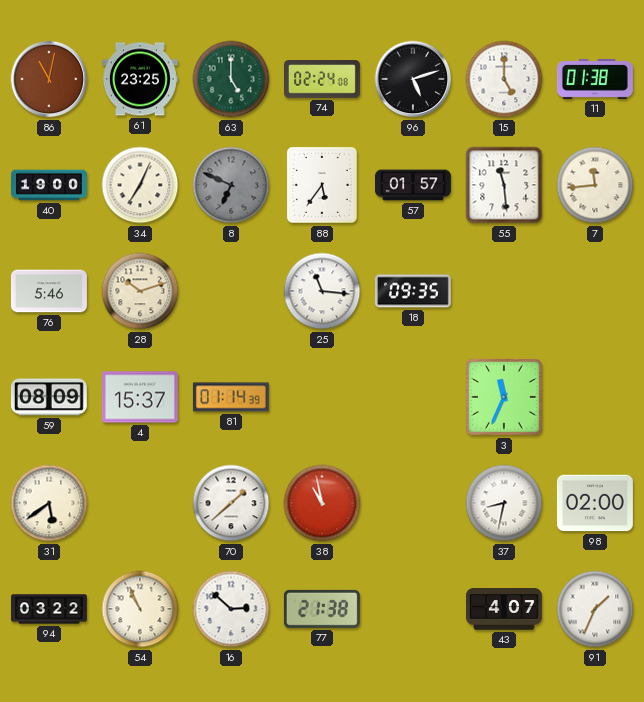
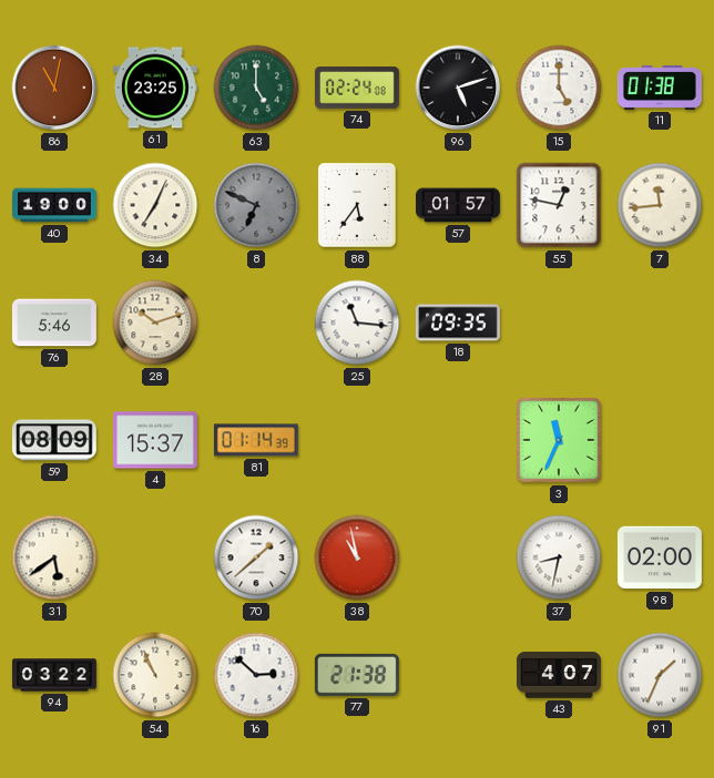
55: 11:29 -> 12:47
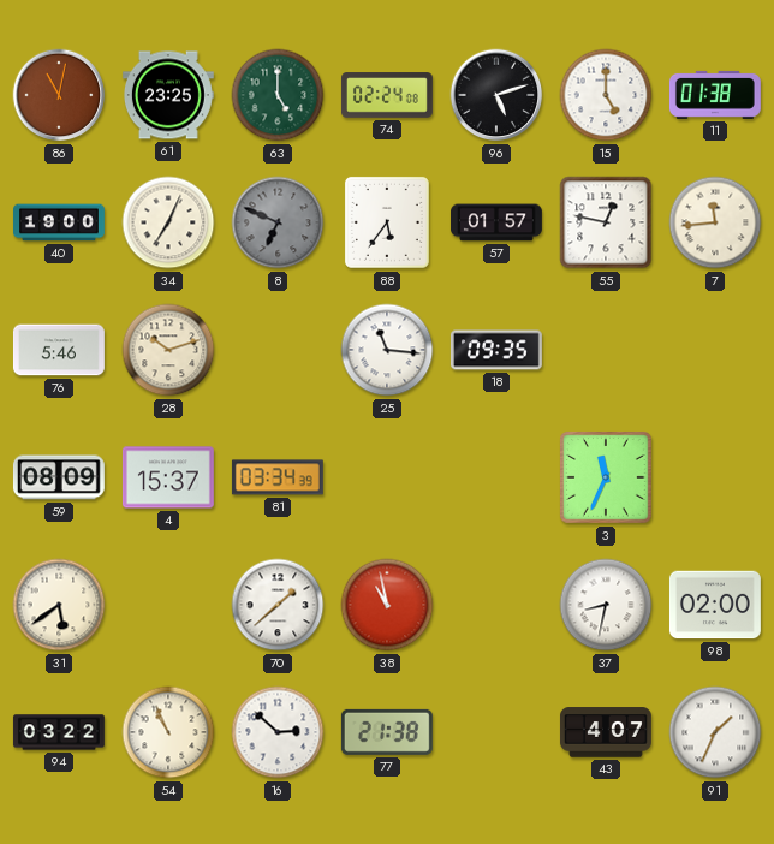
81: 01:14 -> 03:34
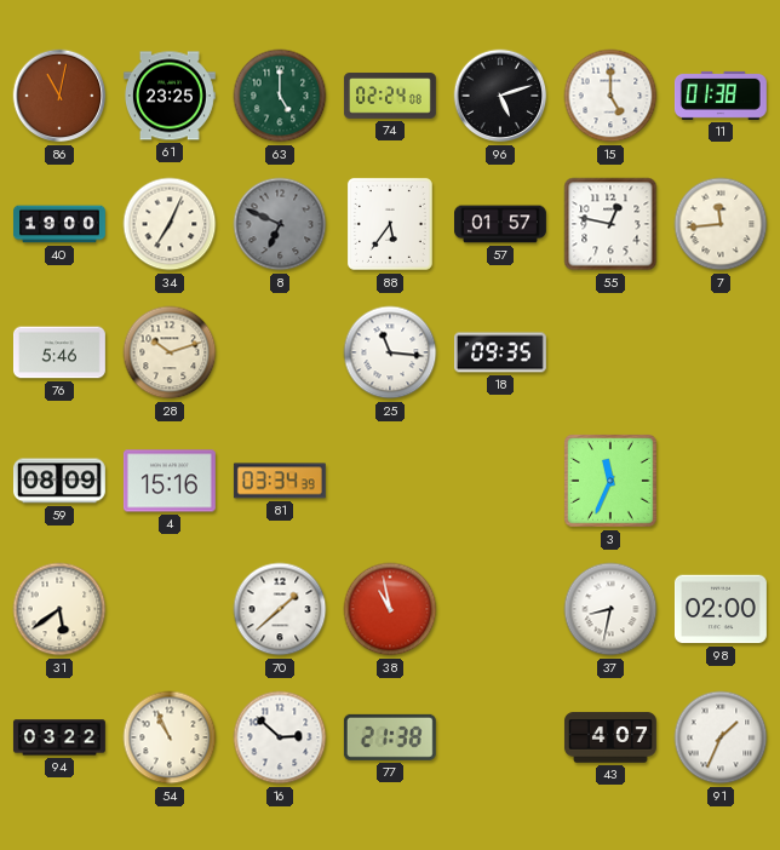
4: 15:37 -> 15:16
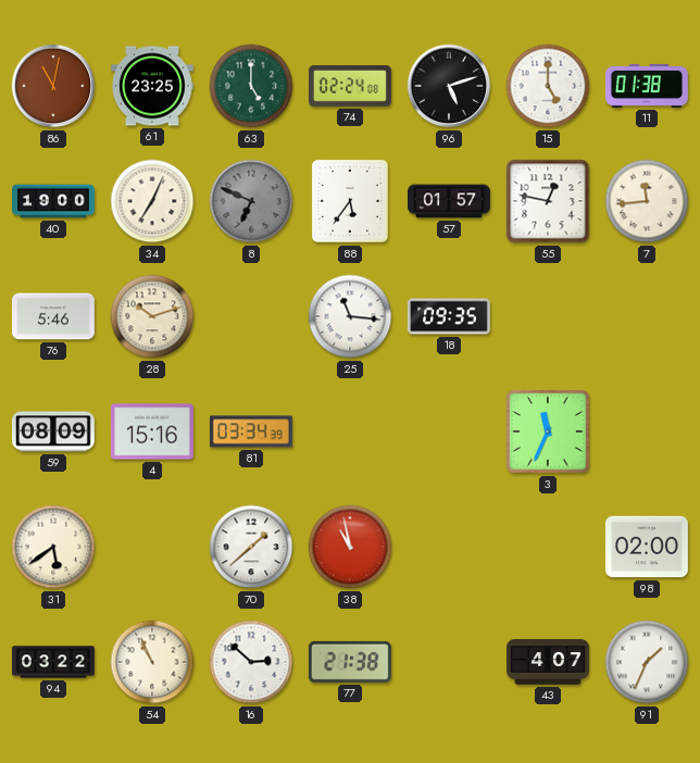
37: 8:32 -> none
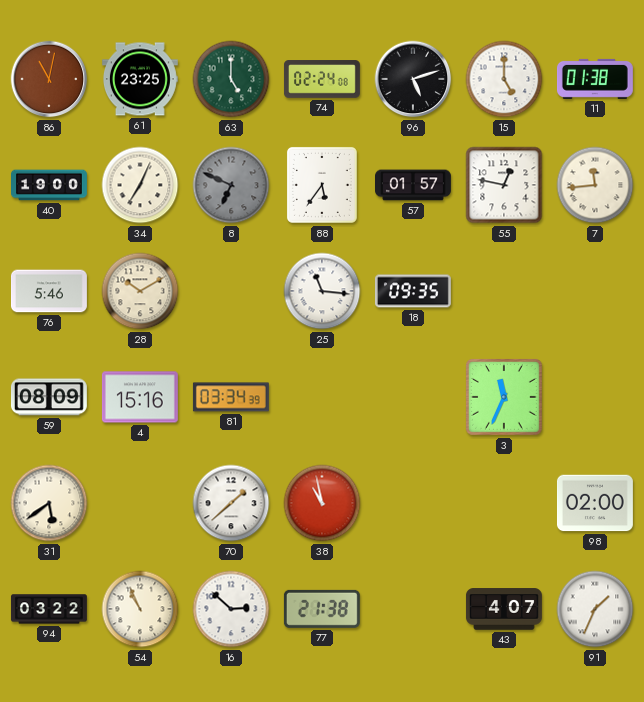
28: 10:12 -> 10:10
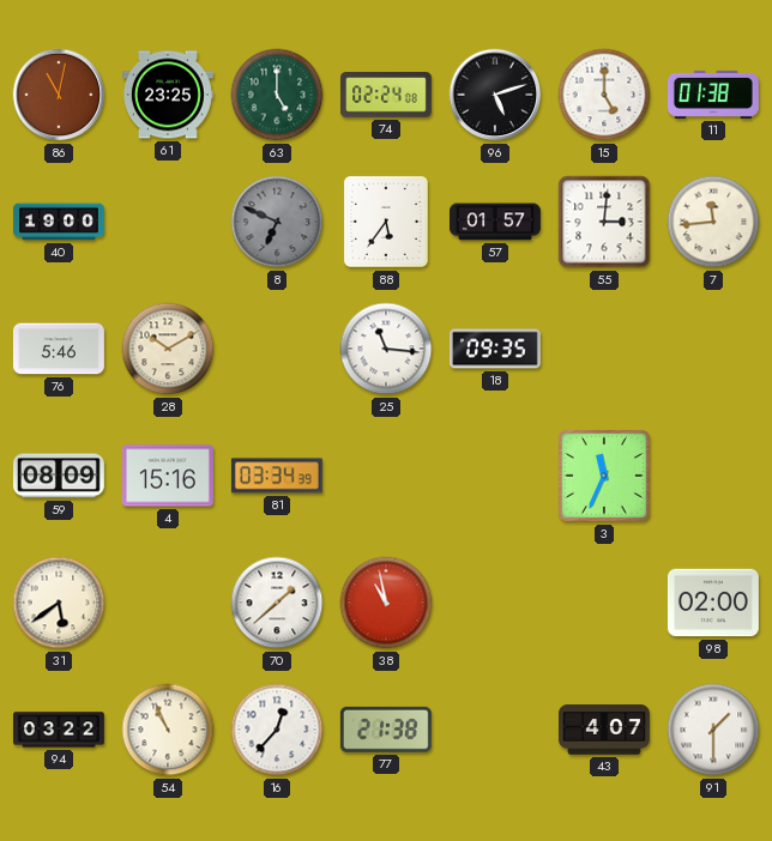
34: 7:04 -> none
55: 12:47 -> 3:01
16: 2:52 -> 12:37
91: 1:34 -> 1:30
